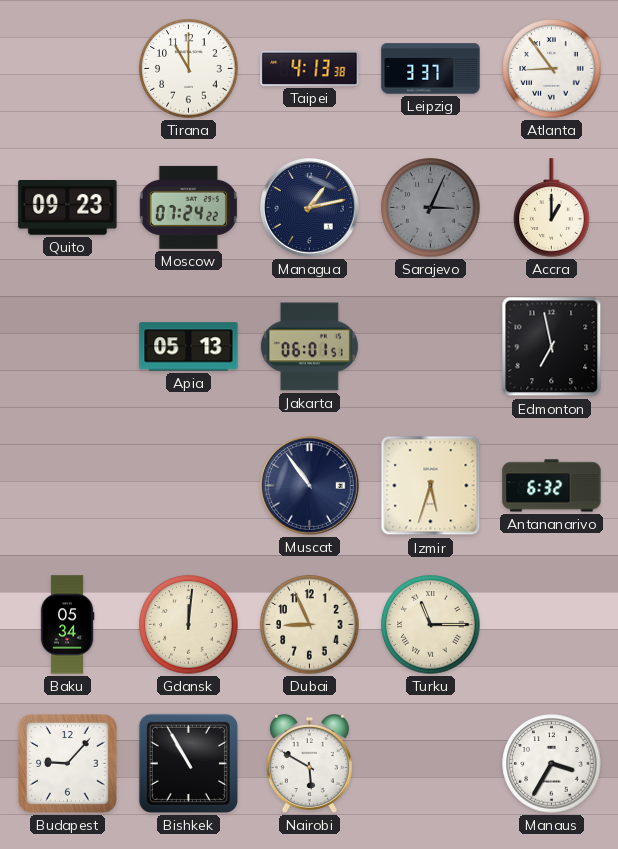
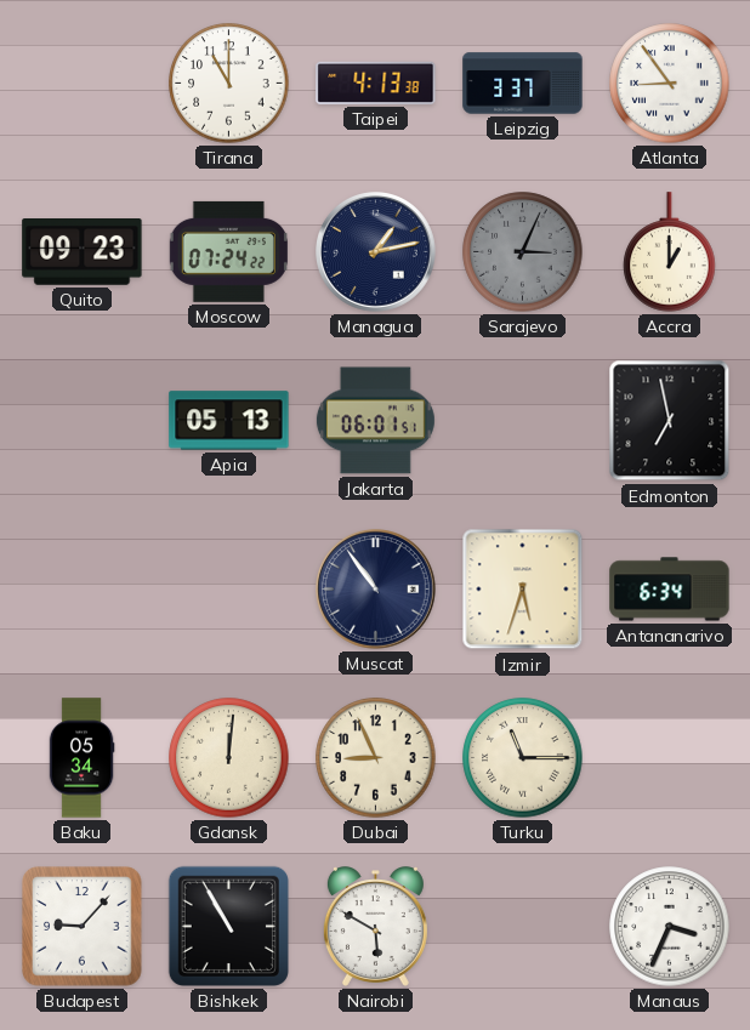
Antananarivo: 6:32 -> 6:34
Manaus: 3:35 -> 3:34
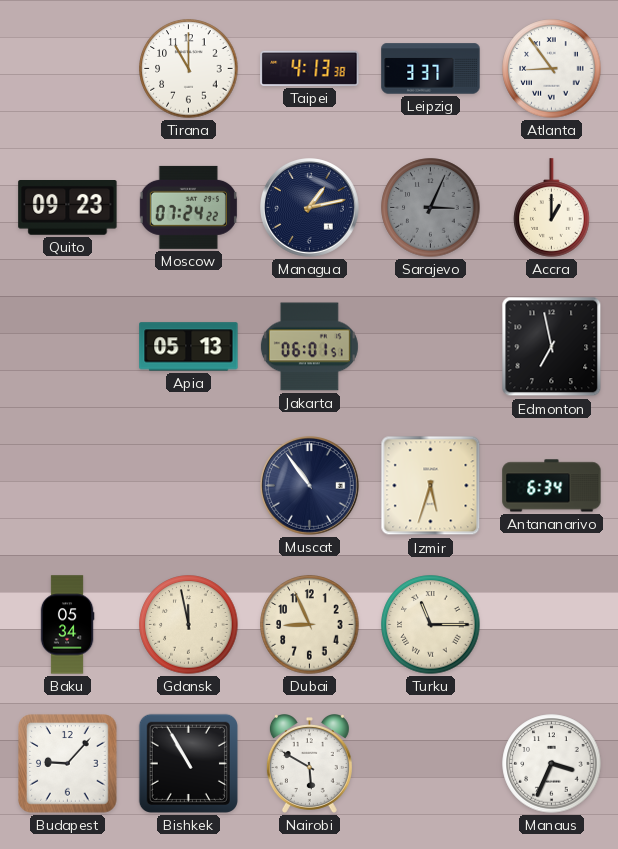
Gdansk: 12:01 -> 11:58
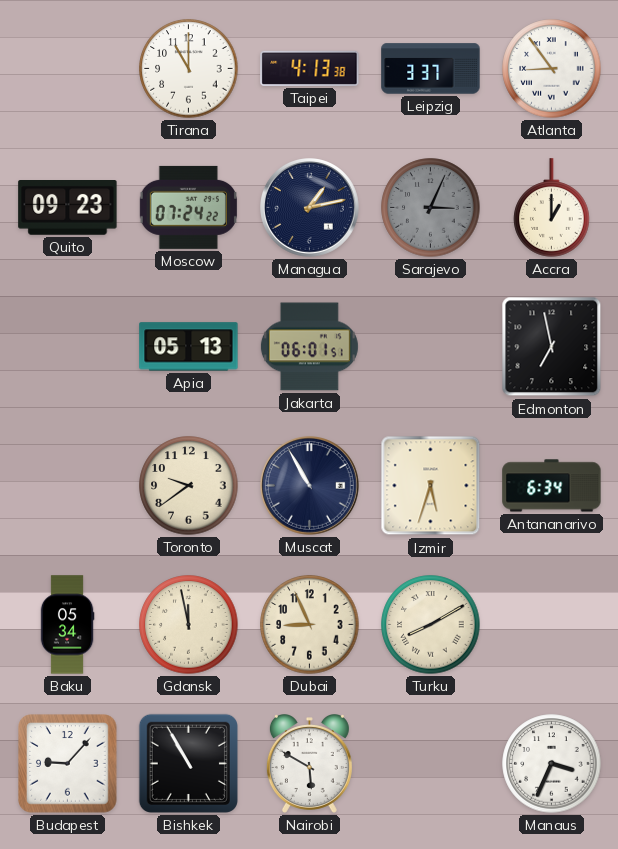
Toronto: none -> 9:39
Muscat: 10:54 -> 10:55
Turku: 11:15 -> 8:10
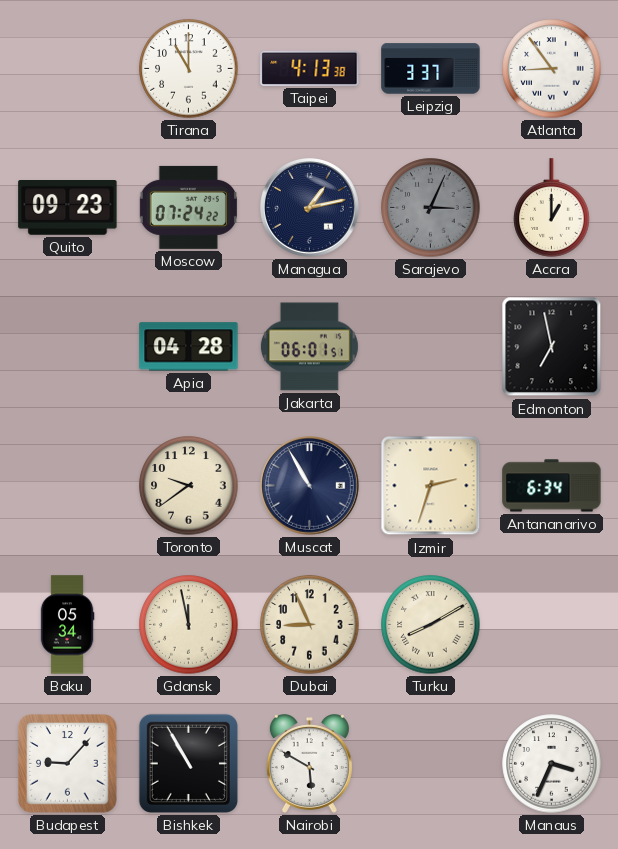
Apia: 05:13 -> 04:28
Izmir: 5:33 -> 2:33
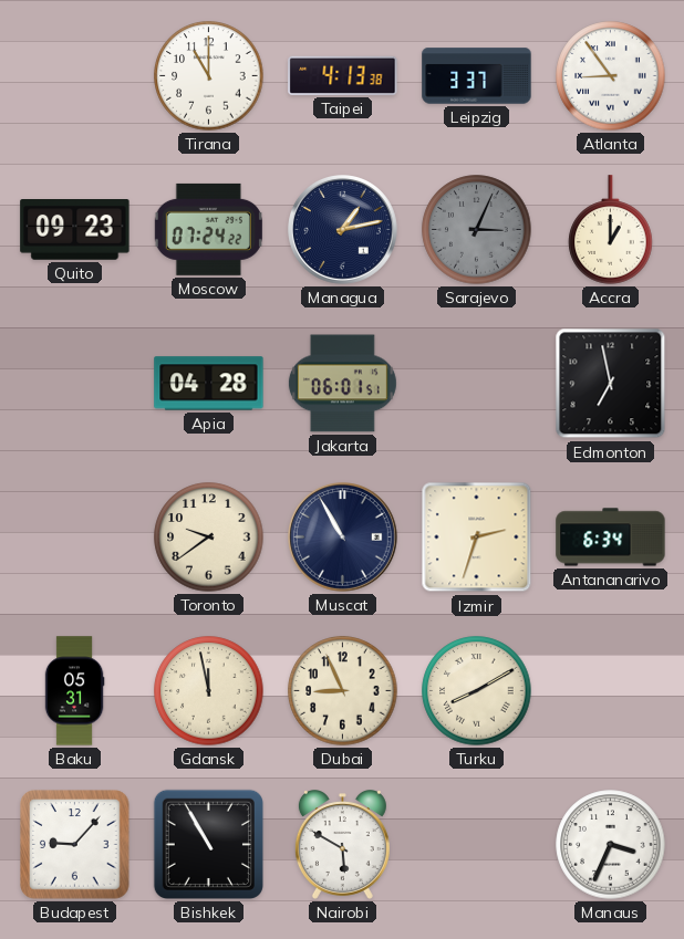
Baku: 05:34 -> 05:31
